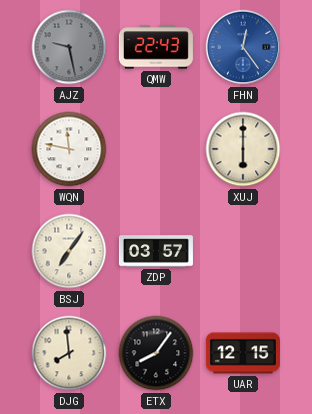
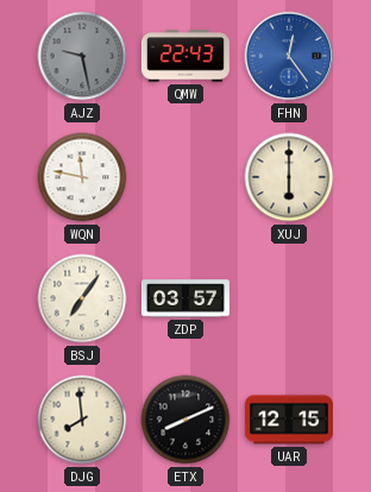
ETX: 8:06 -> 8:11
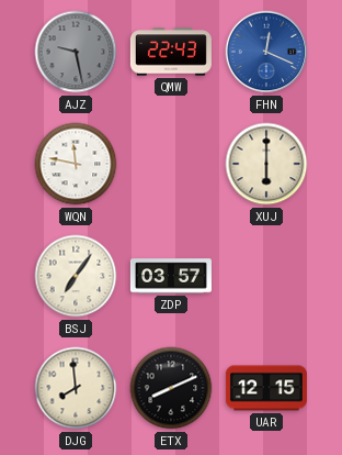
FHN: 12:24 -> 12:19
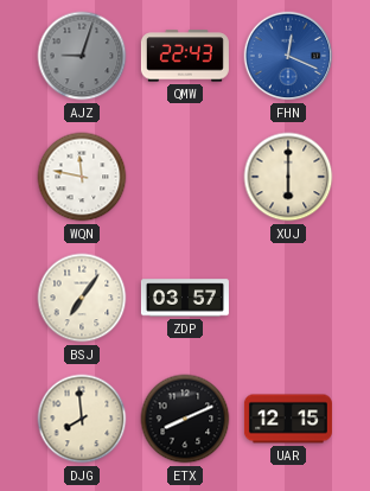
AJZ: 9:28 -> 9:03
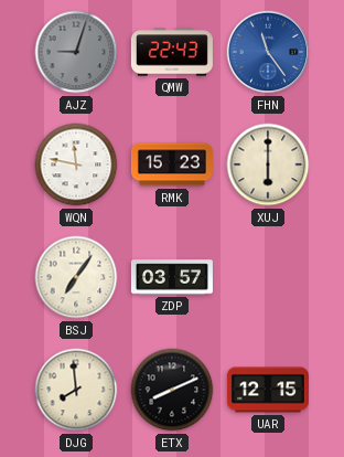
FHN: 12:19 -> 11:24
RMK: none -> 15:23
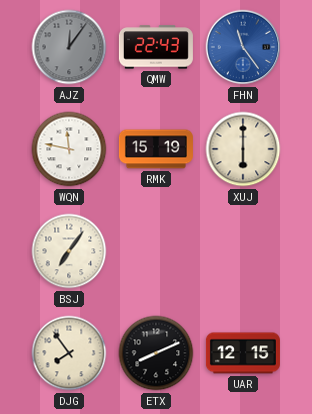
AJZ: 9:03 -> 12:06
RMK: 15:23 -> 15:19
ZDP: 03:57 -> none
DJG: 7:59 -> 7:54
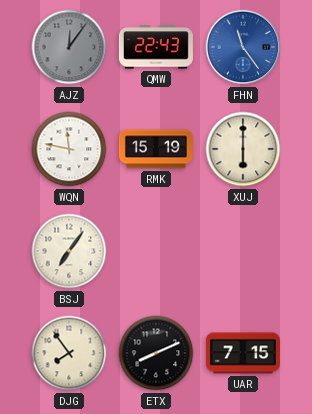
UAR: 12:15 -> 7:15
